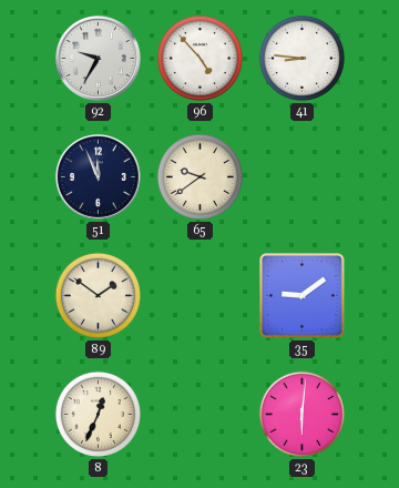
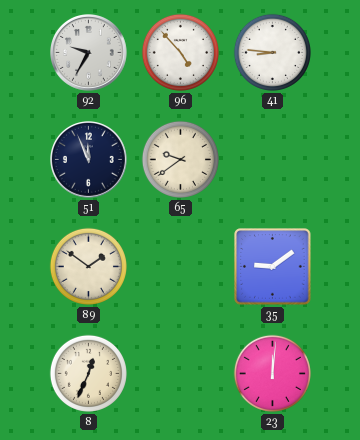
23: 6:01 -> 12:01
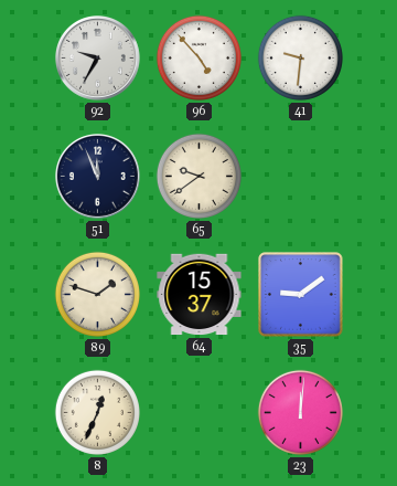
41: 8:46 -> 9:31
89: 1:51 -> 1:48
64: none -> 15:37
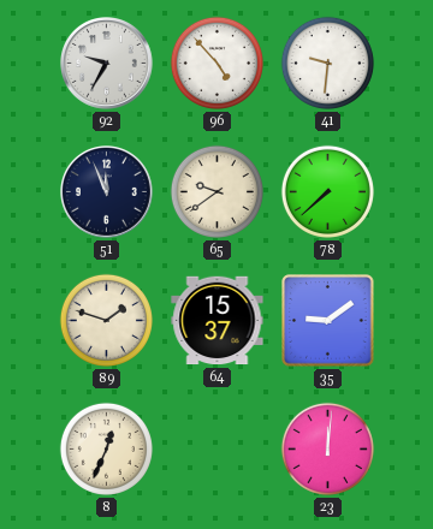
78: none -> 7:38
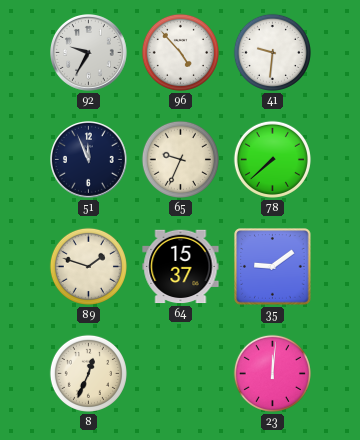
65: 9:39 -> 9:34
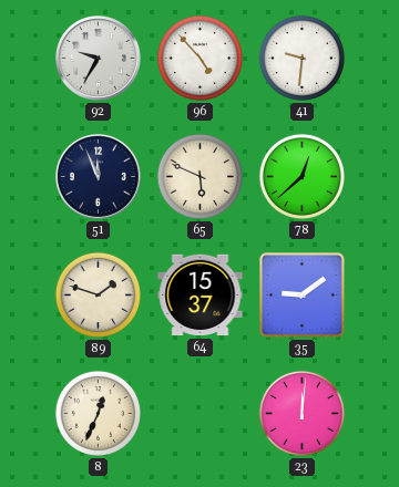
65: 9:34 -> 5:49
78: 7:38 -> 12:38
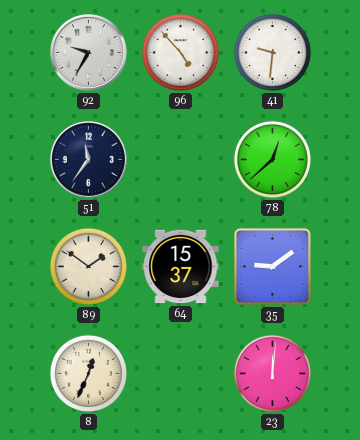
51: 11:56 -> 11:36
65: 5:49 -> none
89: 1:48 -> 1:51
